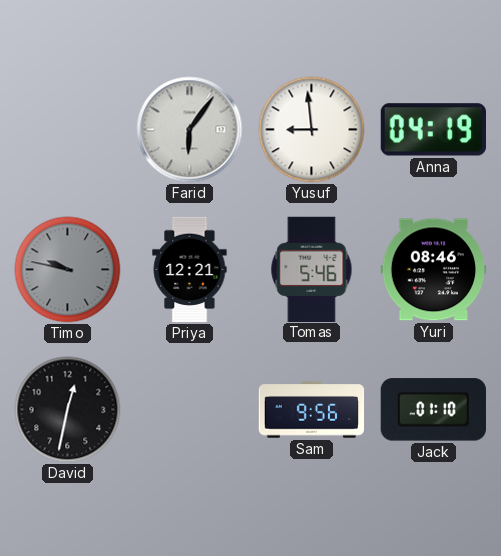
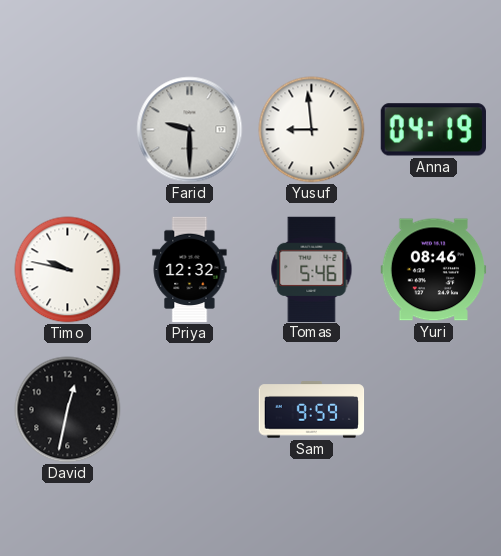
Farid: 6:06 -> 9:30
Timo dial: grey -> white
Priya: 12:21 -> 12:32
Sam: 9:56 -> 9:59
Jack: 01:10 -> none
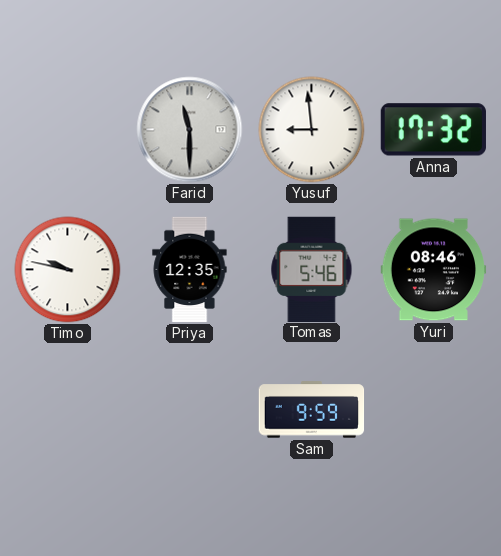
Farid: 9:30 -> 11:30
Anna: 04:19 -> 17:32
Priya: 12:32 -> 12:35
David: 12:32 -> none
